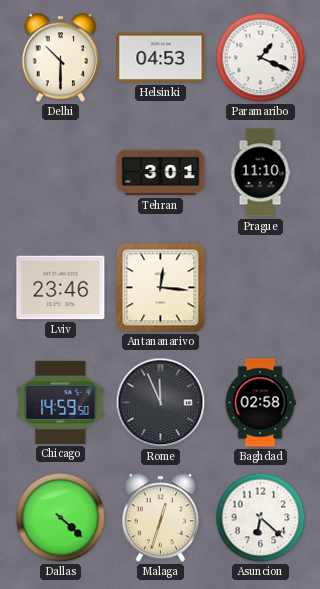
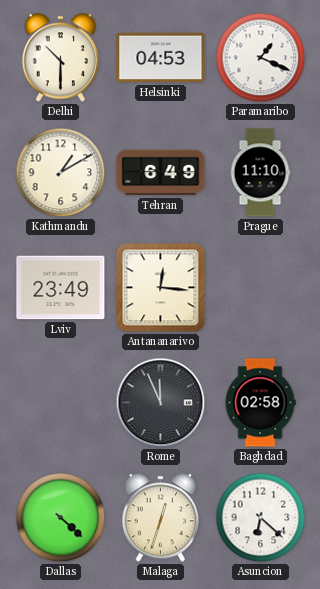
Kathmandu: none -> 1:10
Tehran: 3:01 -> 6:49
Lviv: 23:46 -> 23:49
Chicago: 14:59 -> none
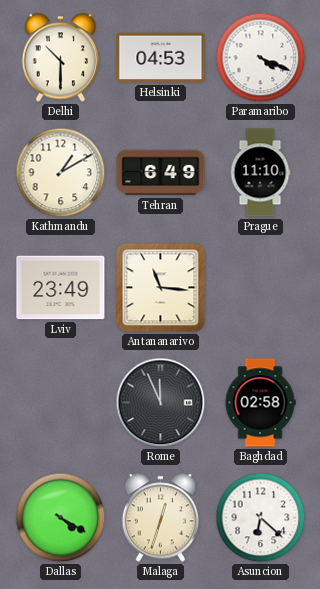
Paramaribo: 1:19 -> 4:19
Antananarivo: 12:16 -> 11:16
Dallas: 4:22 -> 4:20
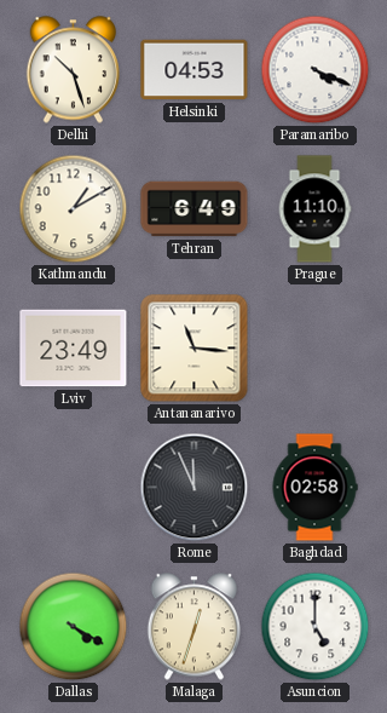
Delhi: 10:30 -> 10:27
Asuncion: 6:22 -> 5:00
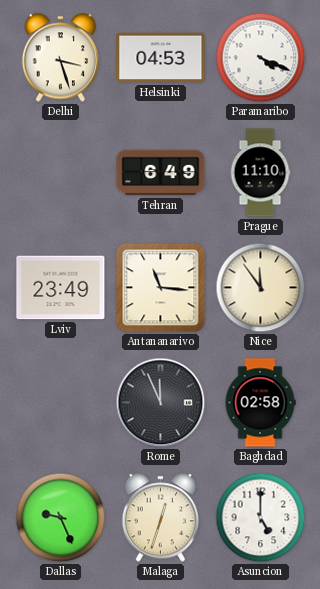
Delhi: 10:27 -> 3:27
Kathmandu: 1:10 -> none
Nice: none -> 11:54
Dallas: 4:20 -> 9:26
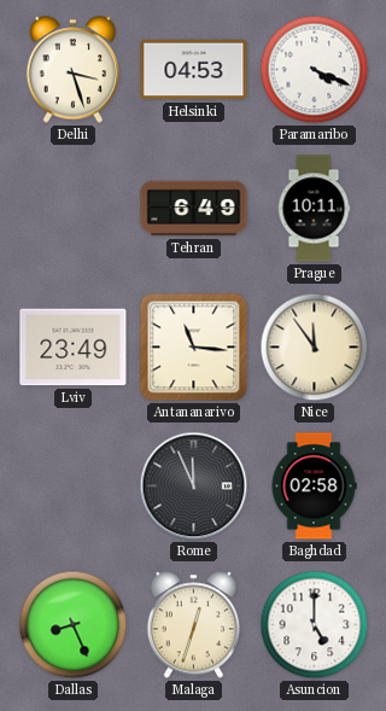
Prague: 11:10 -> 10:11
Dallas: 9:26 -> 8:26
